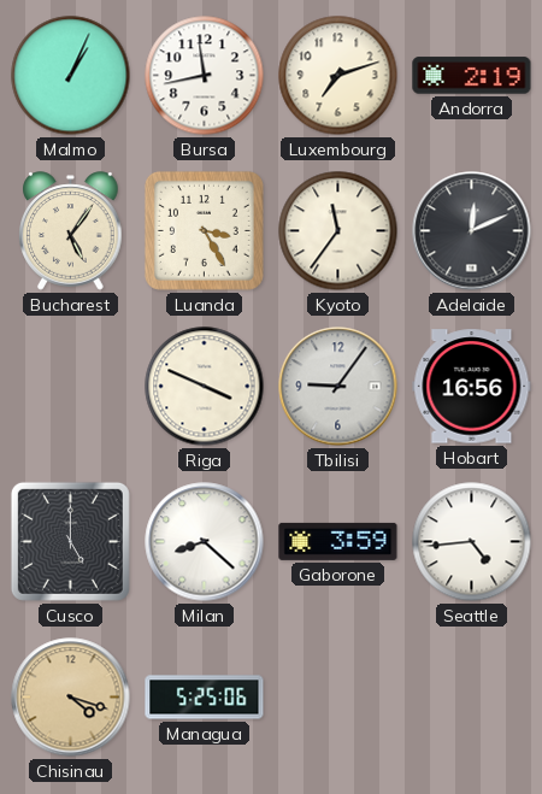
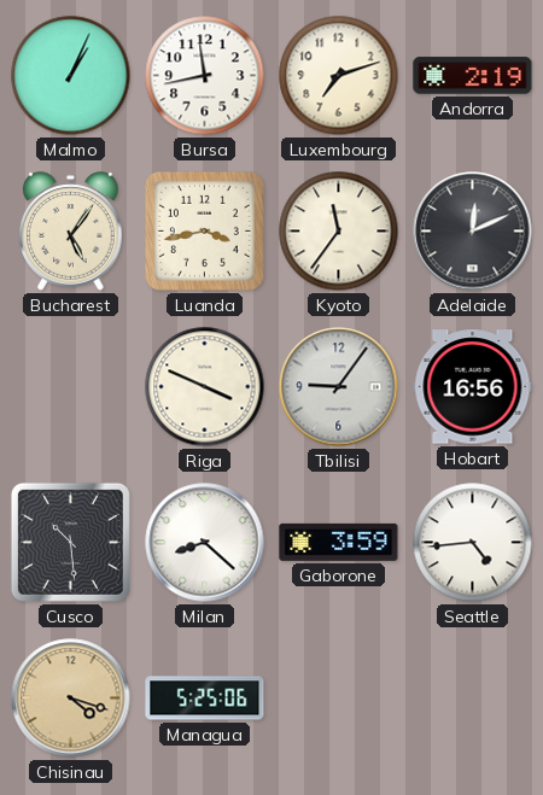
Luanda: 3:25 -> 3:43
Cusco: 5:00 -> 10:29
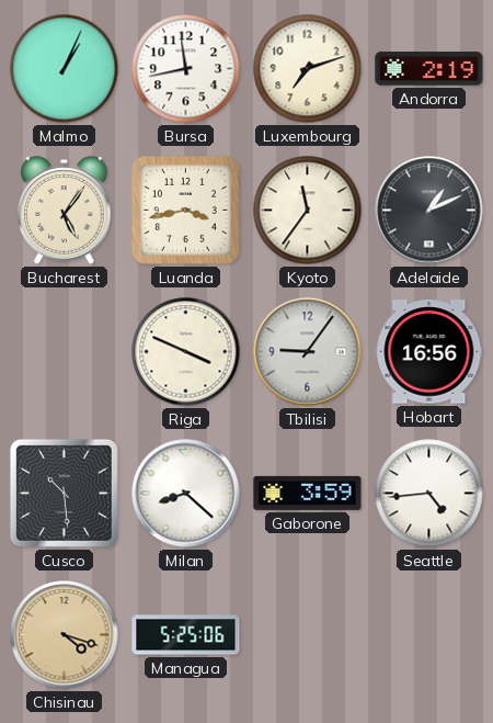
Adelaide: 12:11 -> 1:11
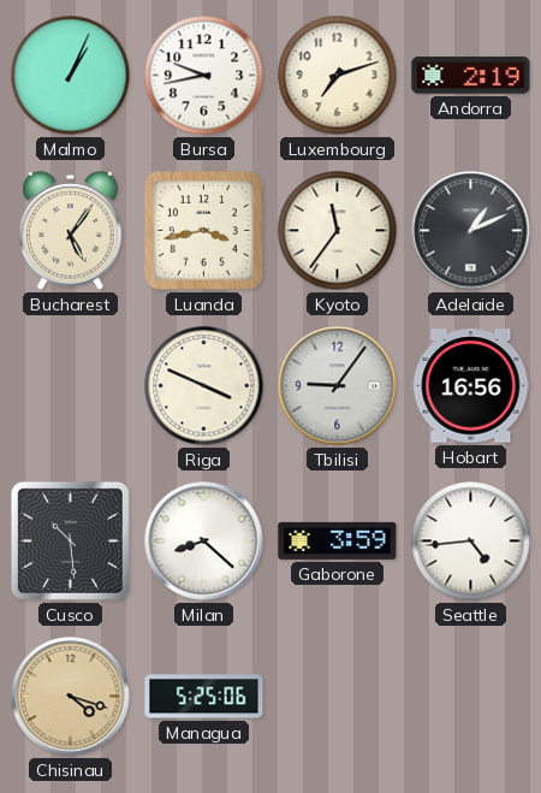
Bursa: 11:43 -> 9:43
